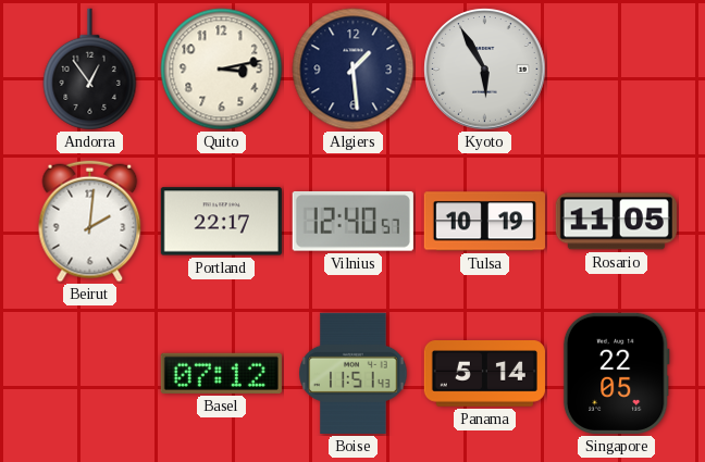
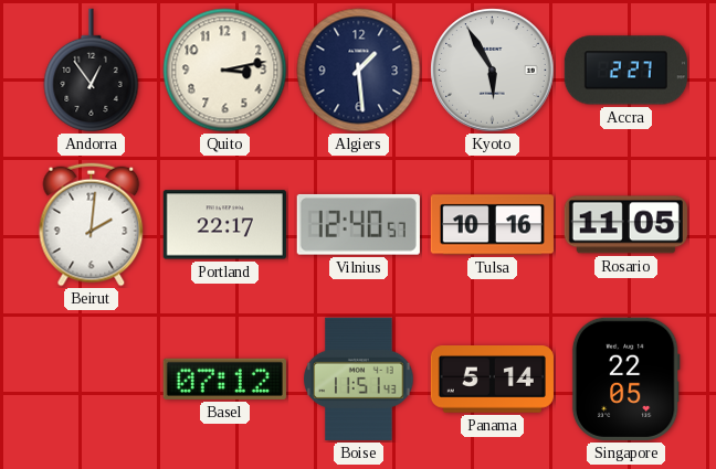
Accra: none -> 2:27
Tulsa: 10:19 -> 10:16
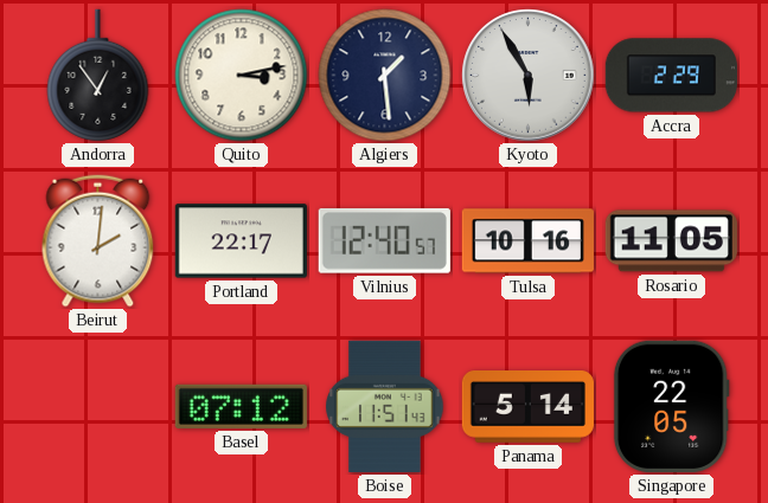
Accra: 2:27 -> 2:29
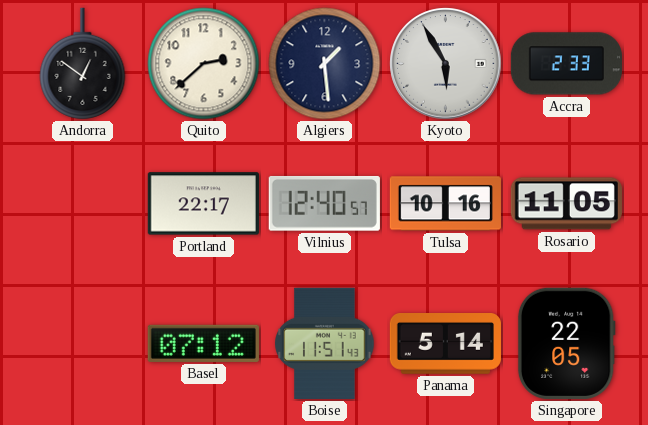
Andorra: 12:54 -> 12:51
Quito: 3:13 -> 2:38
Accra: 2:29 -> 2:33
Beirut: 2:01 -> none
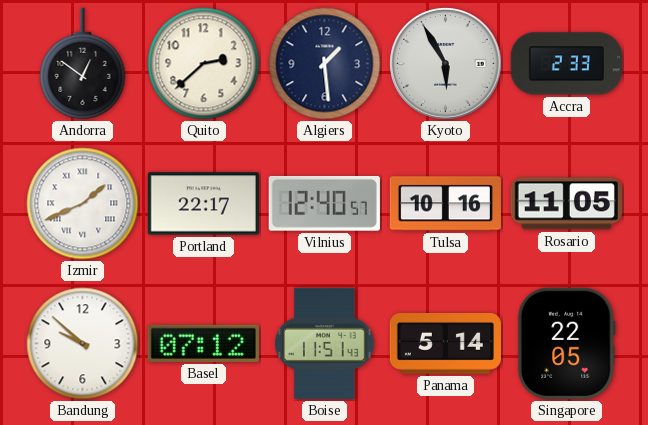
Izmir: none -> 1:41
Bandung: none -> 9:52
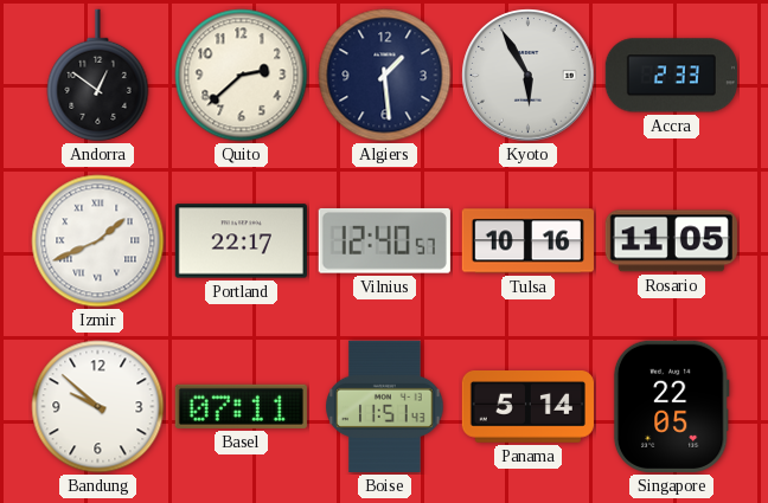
Basel: 07:12 -> 07:11
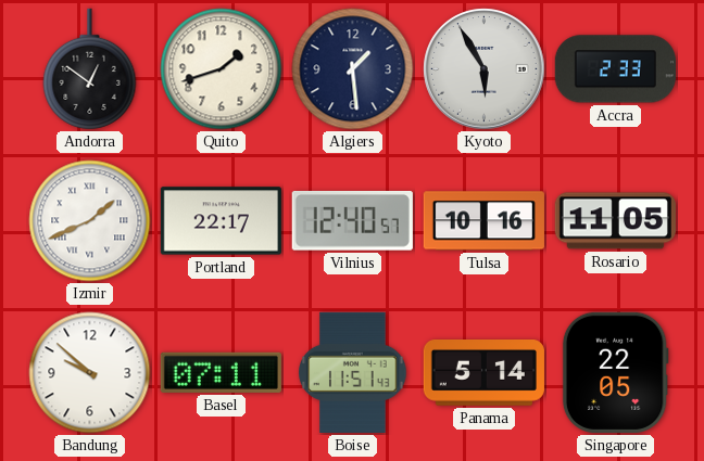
Quito: 2:38 -> 1:42
